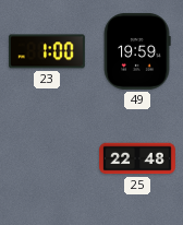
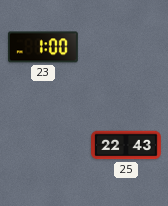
49: 19:59 -> none
25: 22:48 -> 22:43
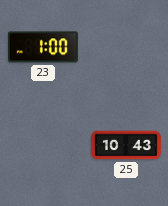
25: 22:43 -> 10:43
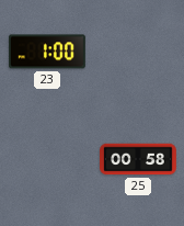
25: 10:43 -> 00:58
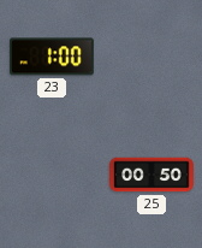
25: 00:58 -> 00:50
